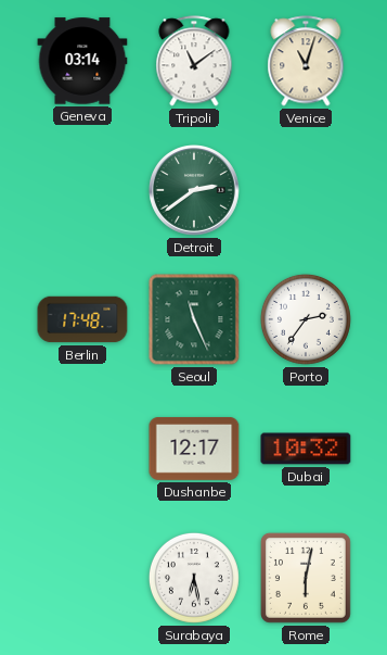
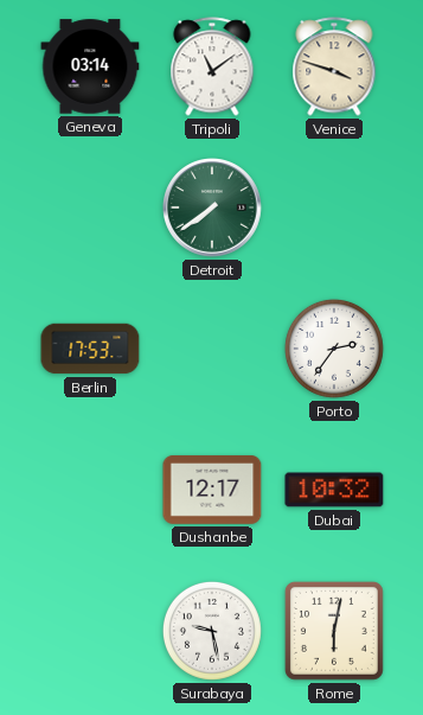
Venice: 11:03 -> 3:48
Detroit: 2:39 -> 7:39
Berlin: 17:48 -> 17:53
Seoul: 11:26 -> none
Surabaya: 6:28 -> 9:28
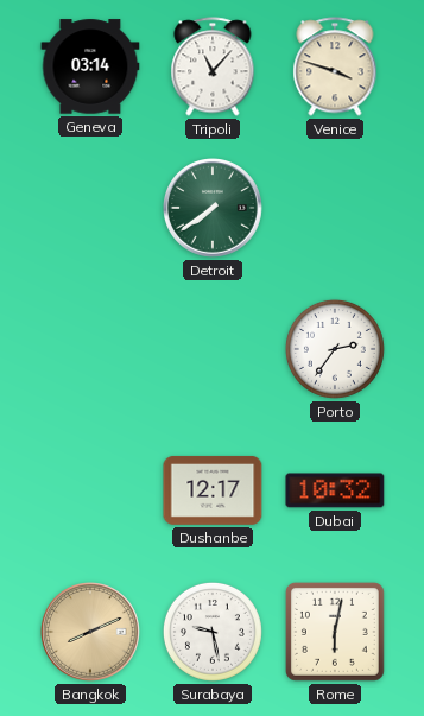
Tripoli: 11:09 -> 11:07
Berlin: 17:53 -> none
Bangkok: none -> 8:11
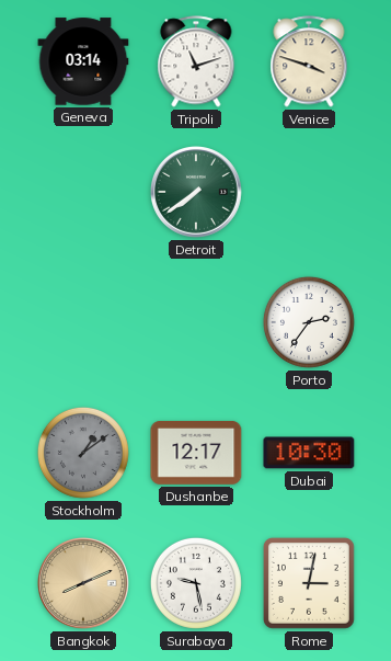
Tripoli: 11:07 -> 11:12
Stockholm: none -> 1:09
Dubai: 10:32 -> 10:30
Rome: 6:02 -> 3:02
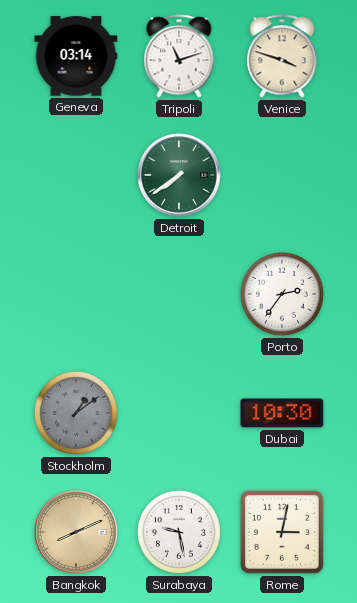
Dushanbe: 12:17 -> none
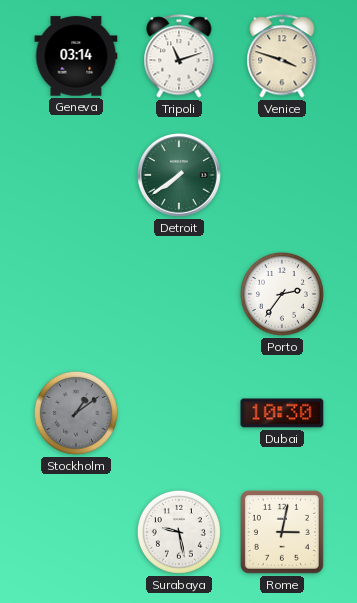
Bangkok: 8:11 -> none
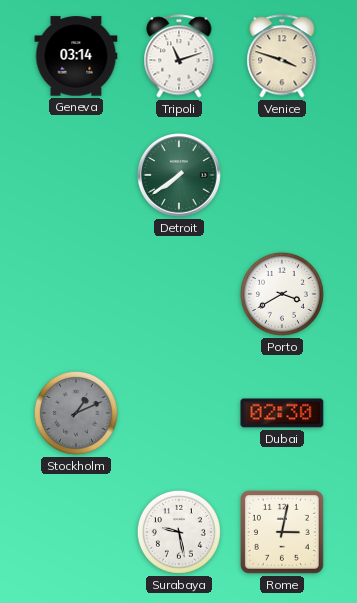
Porto: 2:36 -> 3:40
Stockholm: 1:09 -> 1:11
Dubai: 10:30 -> 02:30
